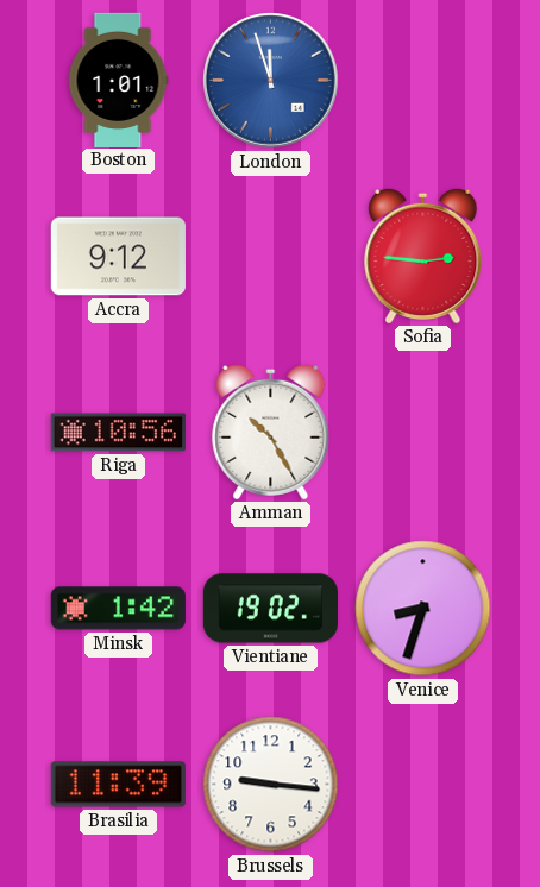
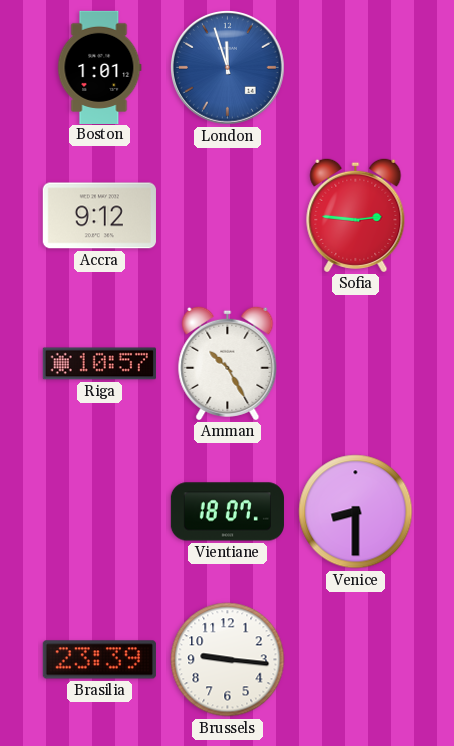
Riga: 10:56 -> 10:57
Minsk: 1:42 -> none
Vientiane: 19:02 -> 18:07
Venice: 8:33 -> 8:30
Brasilia: 11:39 -> 23:39
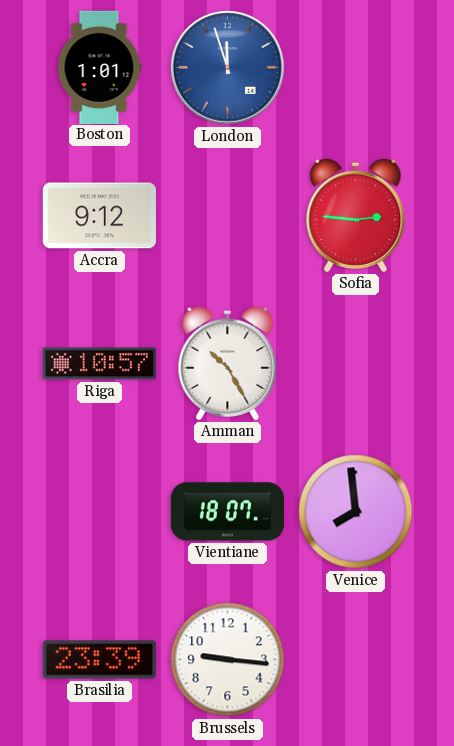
Venice: 8:30 -> 7:59
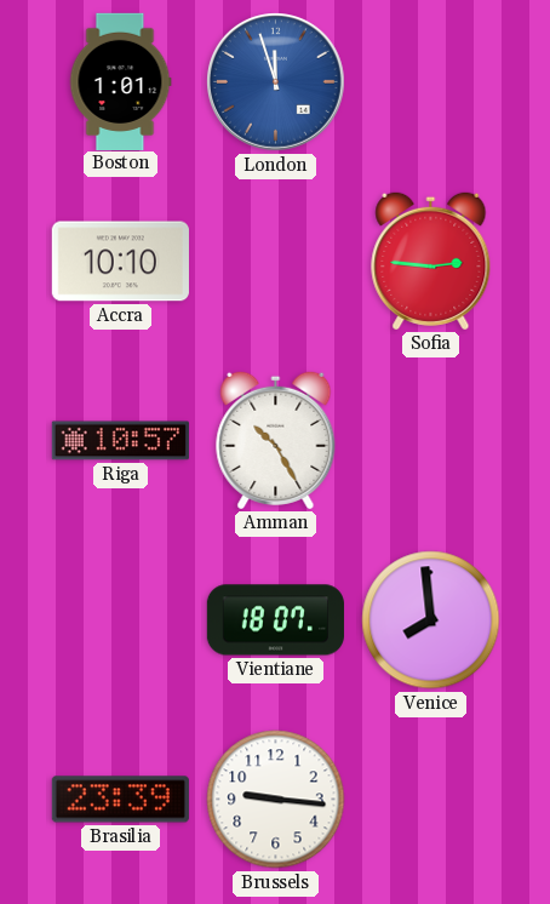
Accra: 9:12 -> 10:10
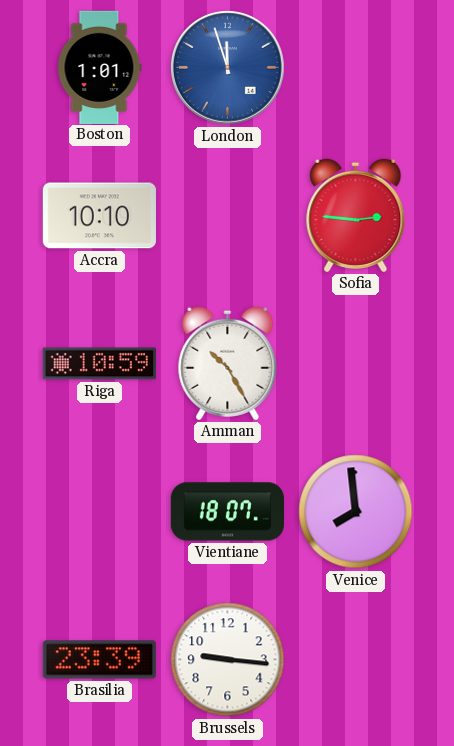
Riga: 10:57 -> 10:59
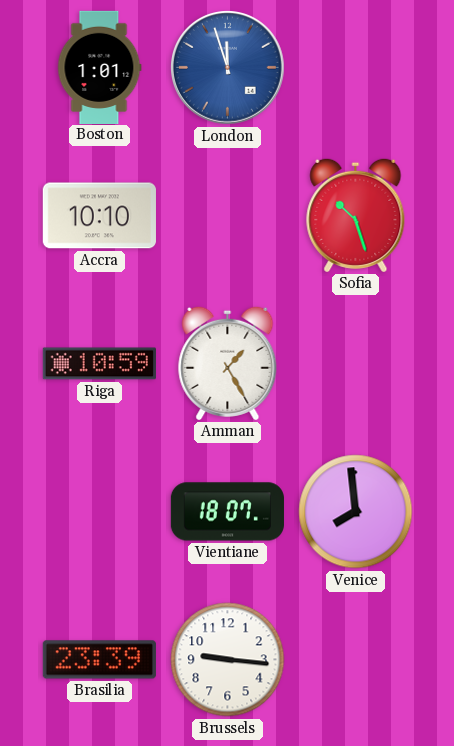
Sofia: 2:46 -> 10:27
Amman: 10:25 -> 1:25
